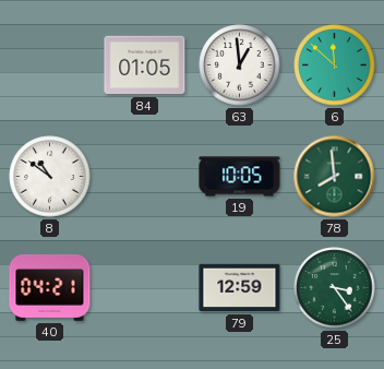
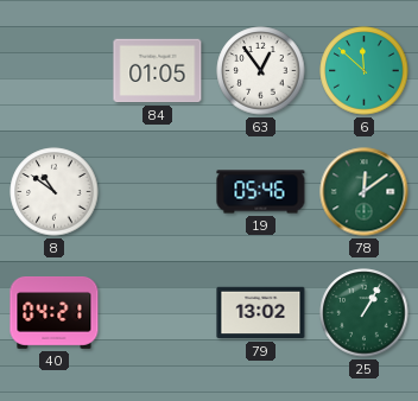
63: 12:59 -> 12:54
19: 10:05 -> 05:46
78: 7:59 -> 12:09
79: 12:59 -> 13:02
25: 3:24 -> 1:05
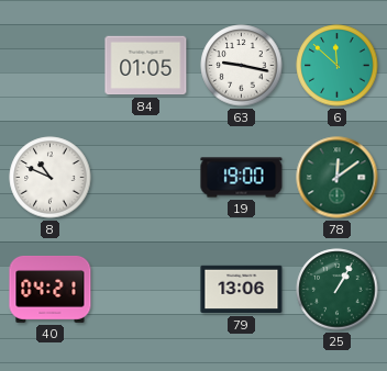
63: 12:54 -> 9:17
8: 10:51 -> 10:49
19: 05:46 -> 19:00
79: 13:02 -> 13:06
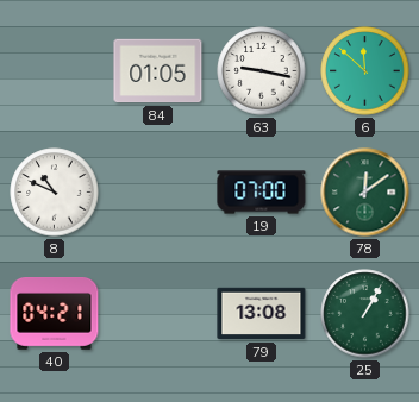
19: 19:00 -> 07:00
79: 13:06 -> 13:08
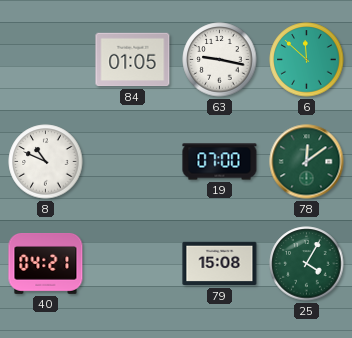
79: 13:08 -> 15:08
25: 1:05 -> 4:05
